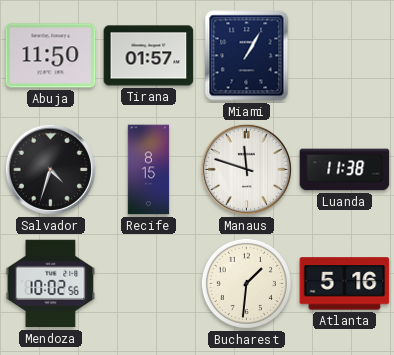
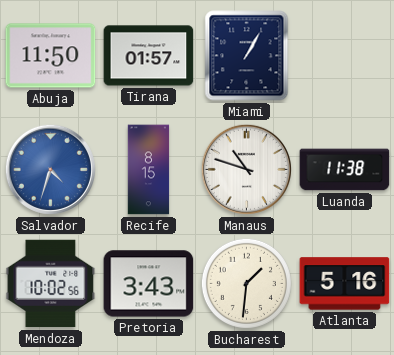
Salvador dial: black -> blue
Manaus: 11:48 -> 10:48
Pretoria: none -> 3:43
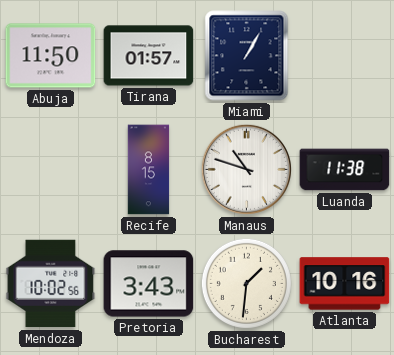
Salvador: 4:33 -> none
Atlanta: 5:16 -> 10:16
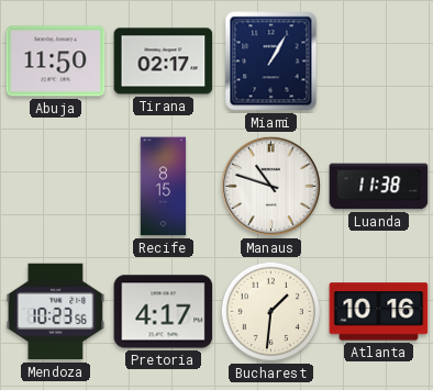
Tirana: 01:57 -> 02:17
Mendoza: 10:02 -> 10:23
Pretoria: 3:43 -> 4:17
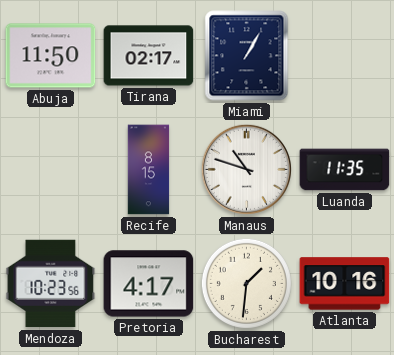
Luanda: 11:38 -> 11:35
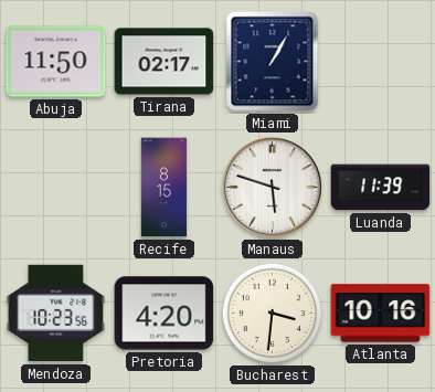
Manaus: 10:48 -> 5:48
Luanda: 11:35 -> 11:39
Pretoria: 4:17 -> 4:20
Bucharest: 1:31 -> 3:31
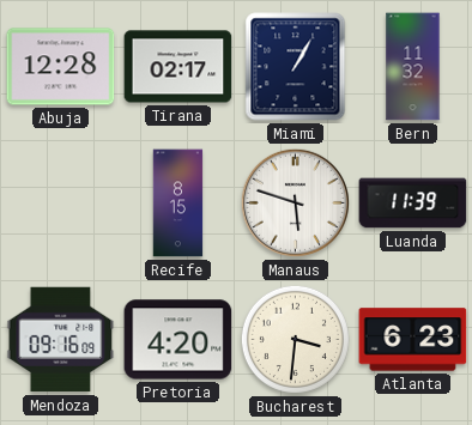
Abuja: 11:50 -> 12:28
Bern: none -> 11:32
Mendoza: 10:23 -> 09:16
Atlanta: 10:16 -> 6:23
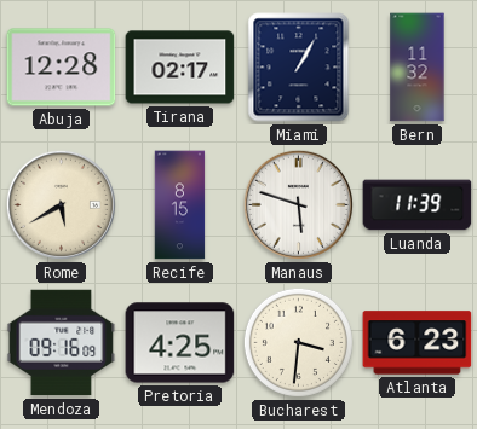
Rome: none -> 5:40
Pretoria: 4:20 -> 4:25
